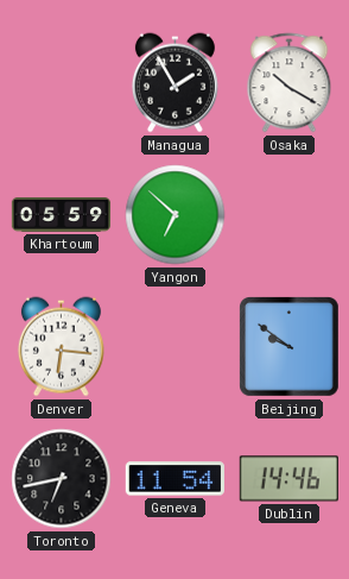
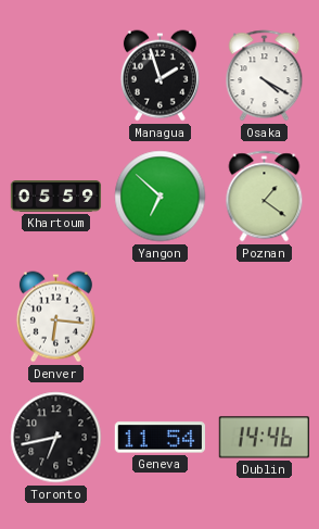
Managua: 1:55 -> 1:57
Osaka: 10:20 -> 4:20
Poznan: none -> 1:21
Beijing: 9:51 -> none
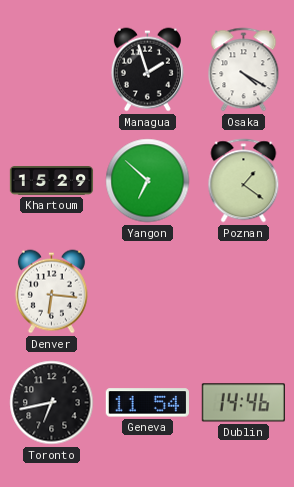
Khartoum: 05:59 -> 15:29
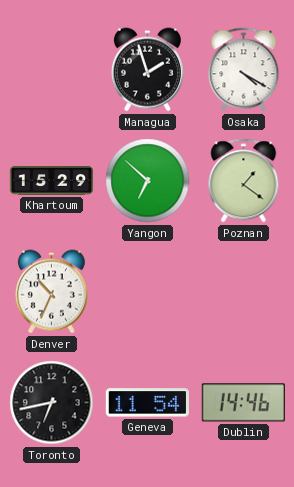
Denver: 6:16 -> 10:34
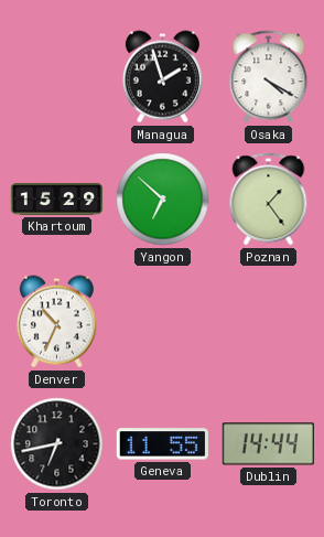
Poznan: 1:21 -> 1:24
Geneva: 11:54 -> 11:55
Dublin: 14:46 -> 14:44
